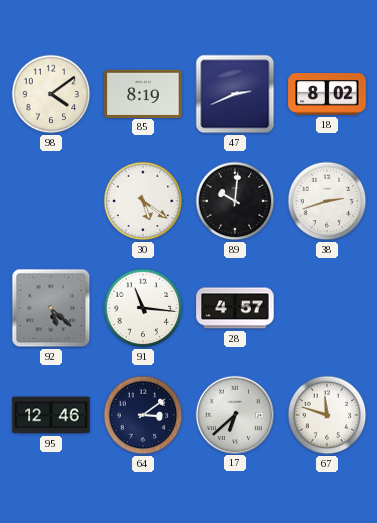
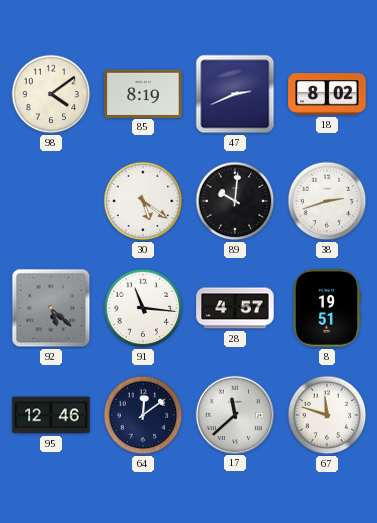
8: none -> 19:51
64: 3:09 -> 12:09
17: 6:38 -> 11:38
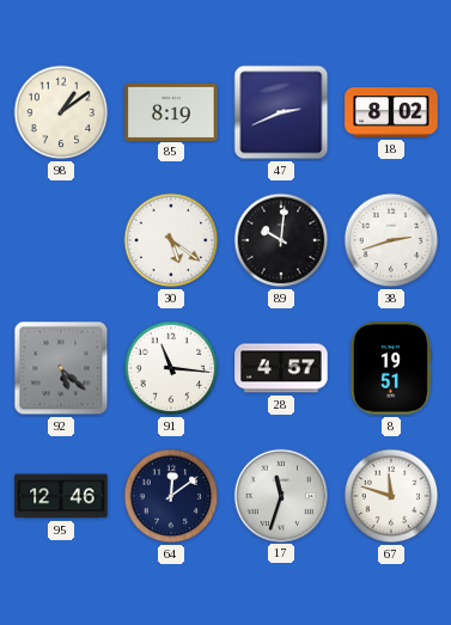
98: 4:09 -> 1:09
17: 11:38 -> 11:33
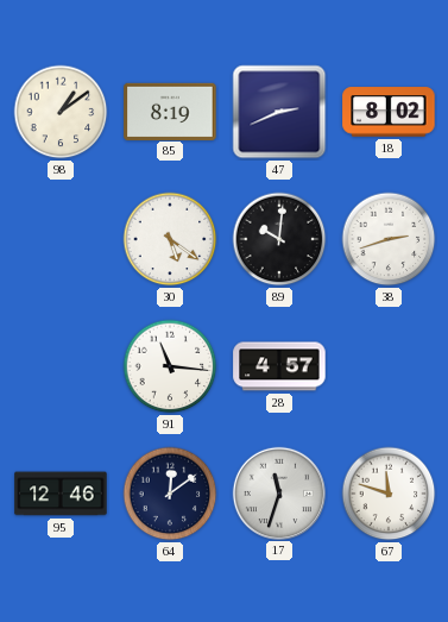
92: 5:22 -> none
8: 19:51 -> none
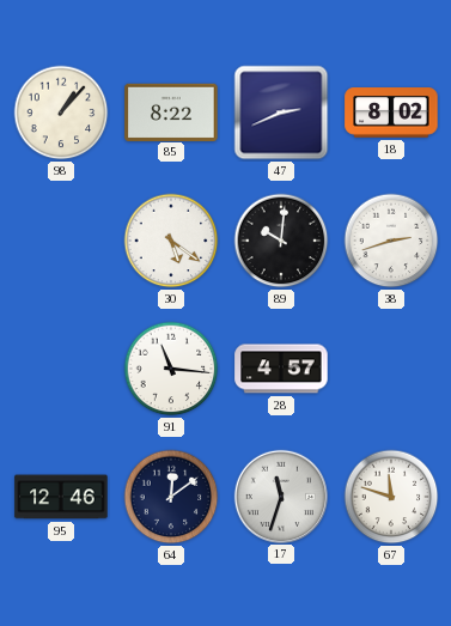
98: 1:09 -> 1:07
85: 8:19 -> 8:22
